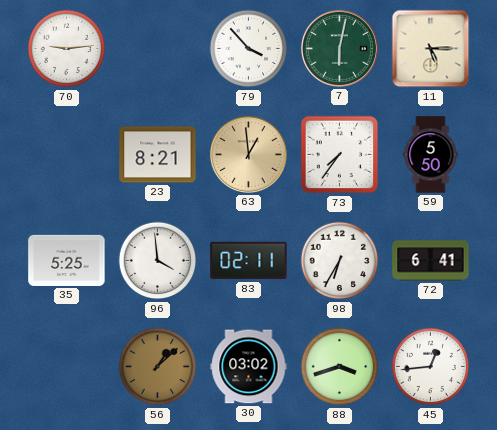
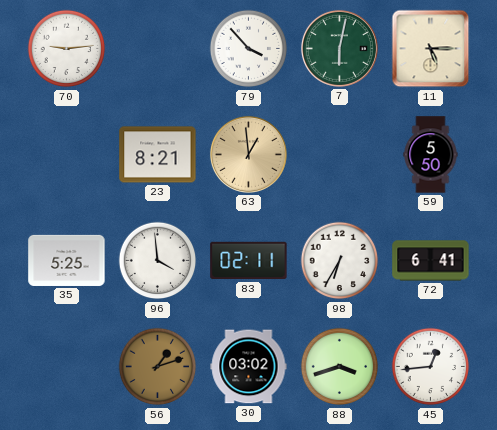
73: 7:36 -> none
56: 1:08 -> 1:12
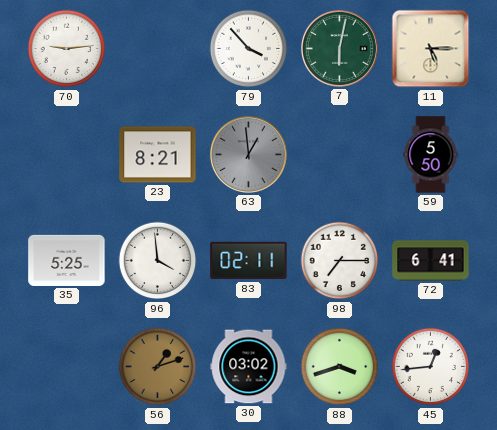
63 dial: champagne -> grey
98: 6:35 -> 7:15
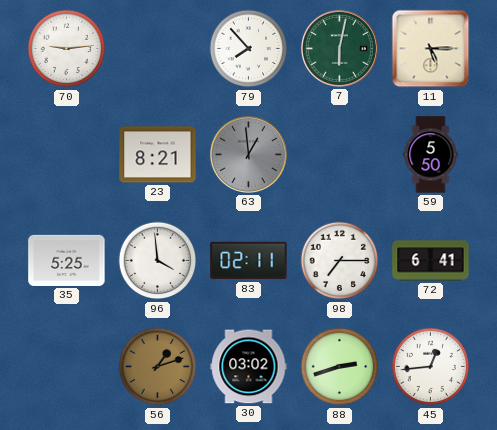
79: 3:53 -> 7:53
88: 3:42 -> 2:42
